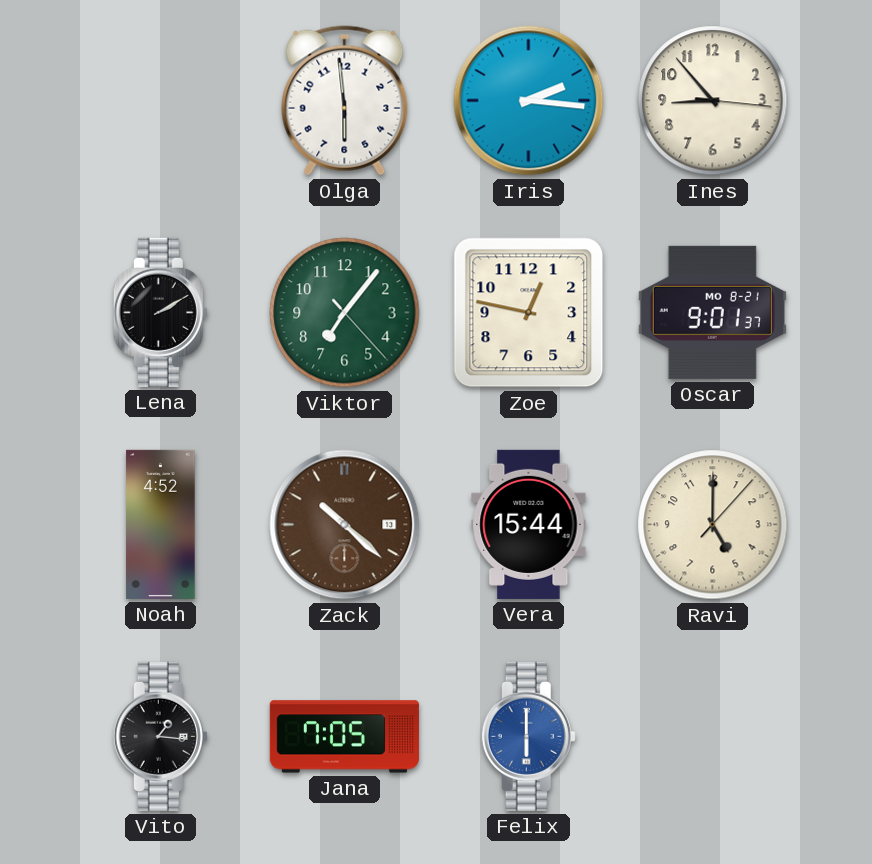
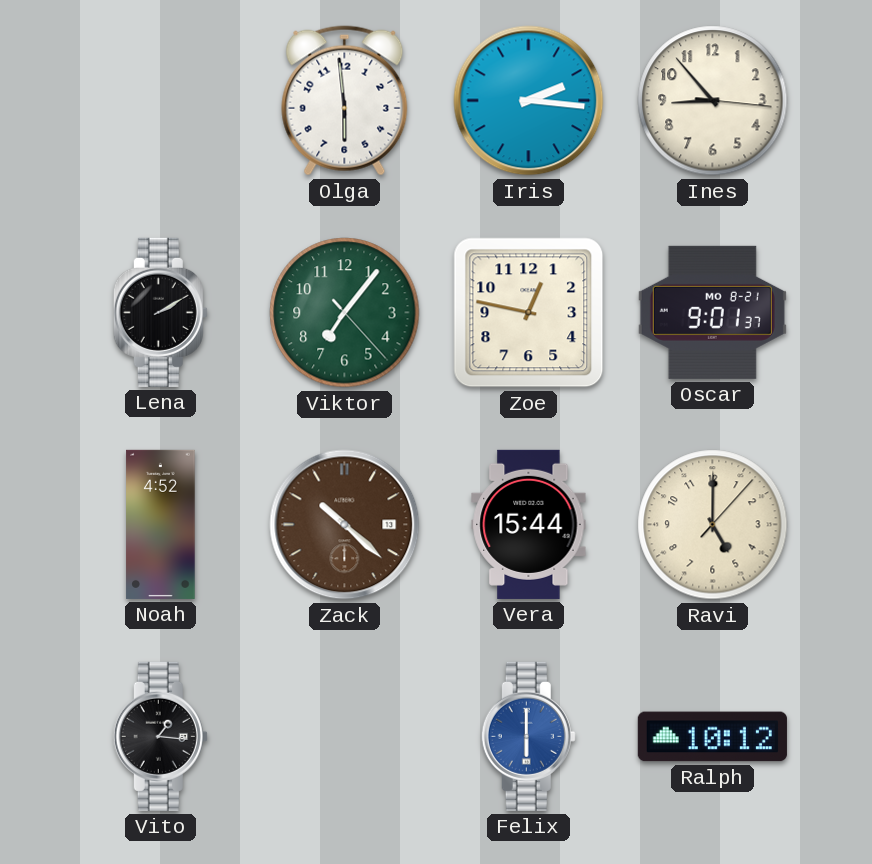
Jana: 7:05 -> none
Ralph: none -> 10:12
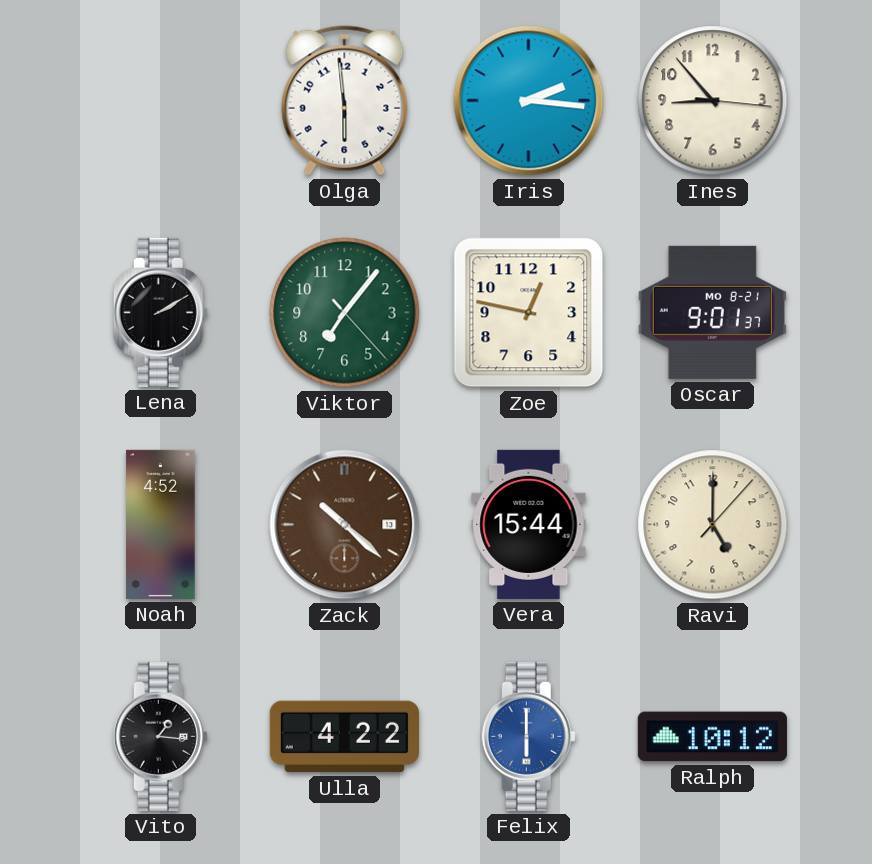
Ulla: none -> 4:22
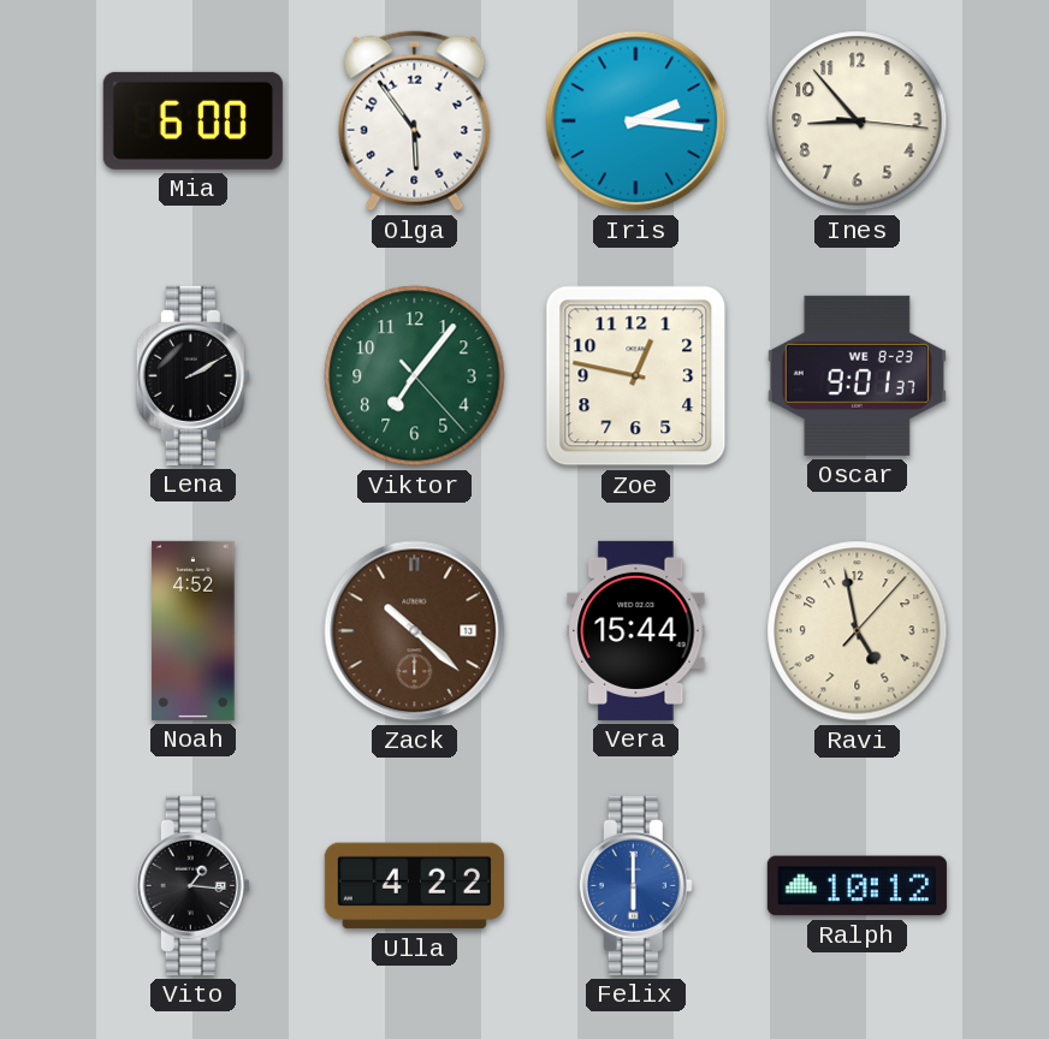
Mia: none -> 6:00
Olga: 5:59 -> 5:54
Oscar date: MO 8-21 -> WE 8-23
Ravi: 5:00 -> 4:58
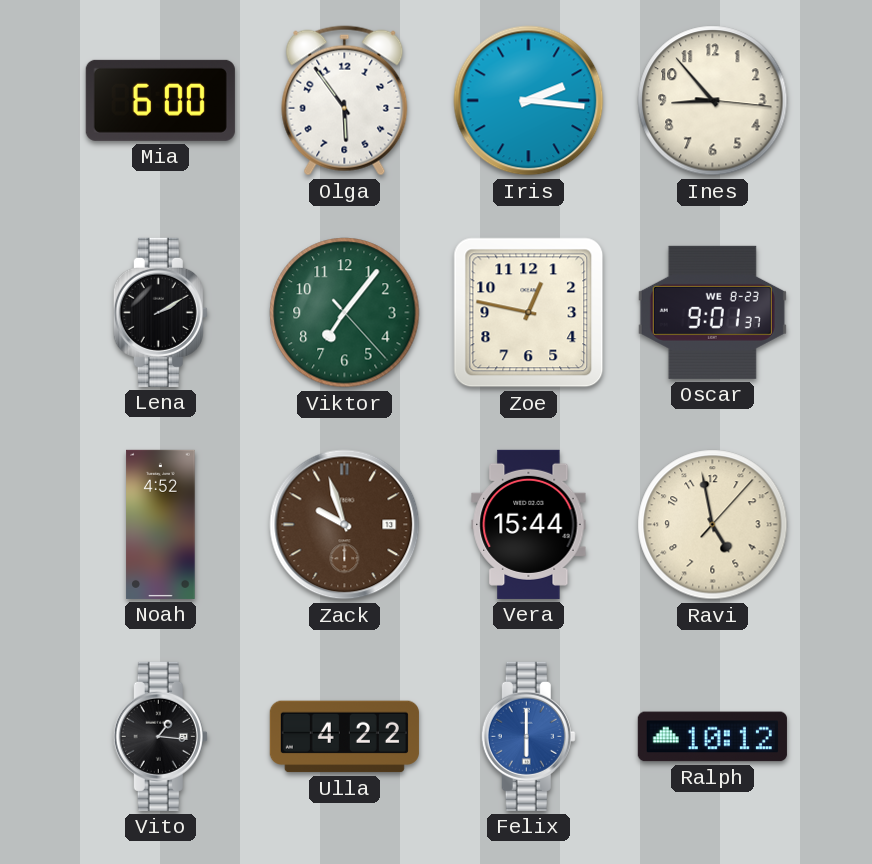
Zack: 10:22 -> 9:57
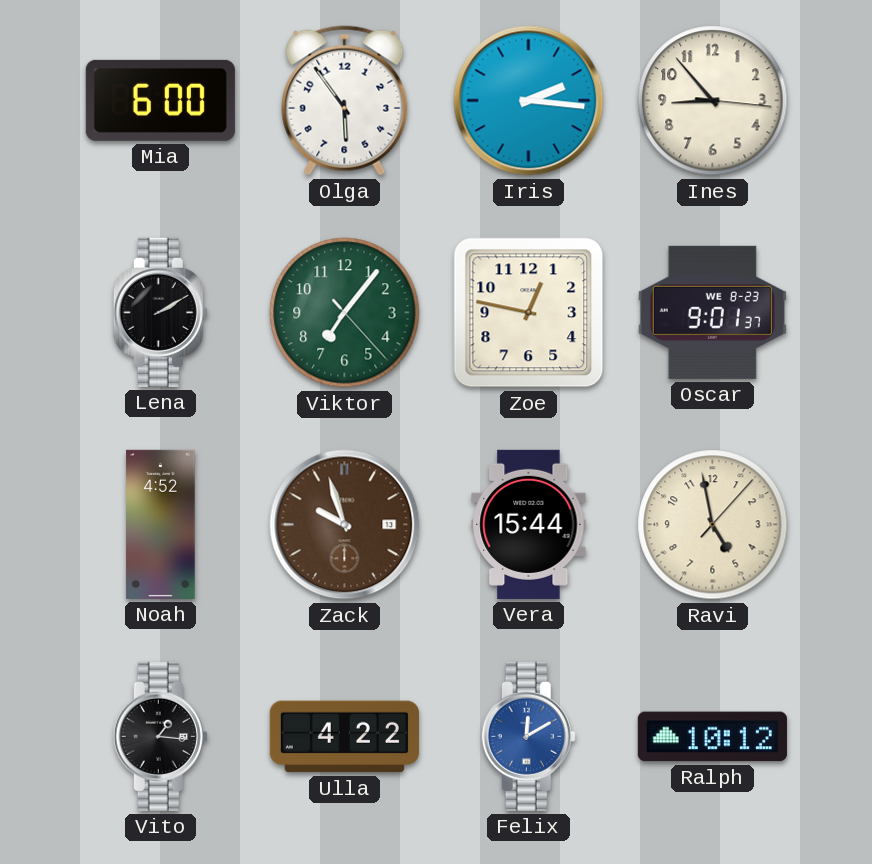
Felix: 6:00 -> 12:10
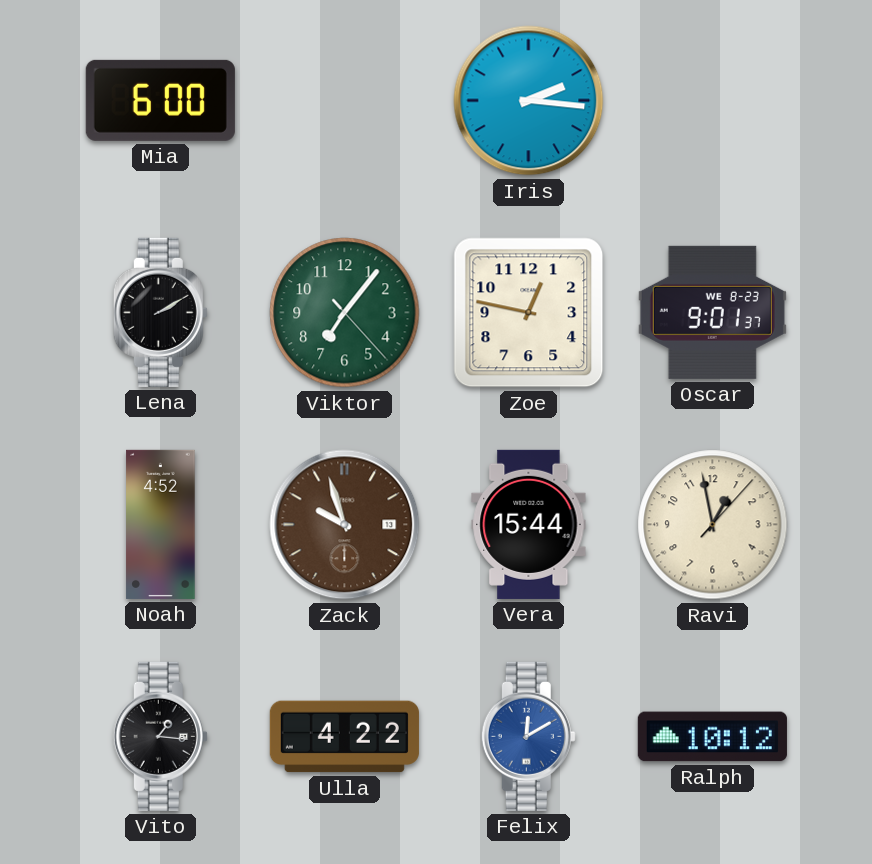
Olga: 5:54 -> none
Ines: 8:53 -> none
Ravi: 4:58 -> 12:58
